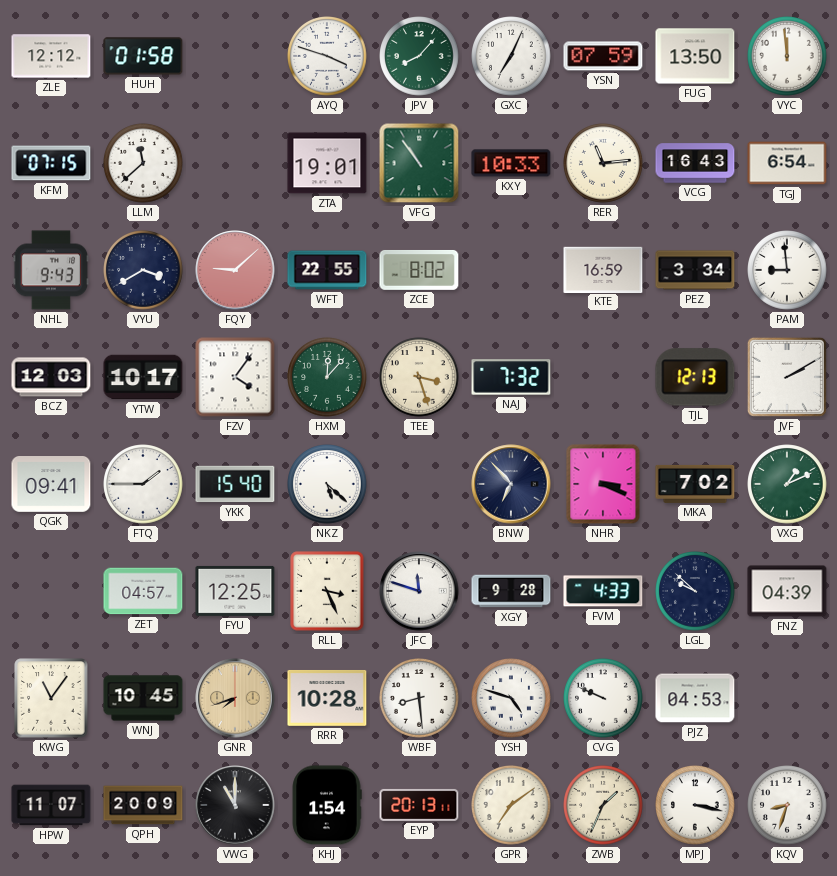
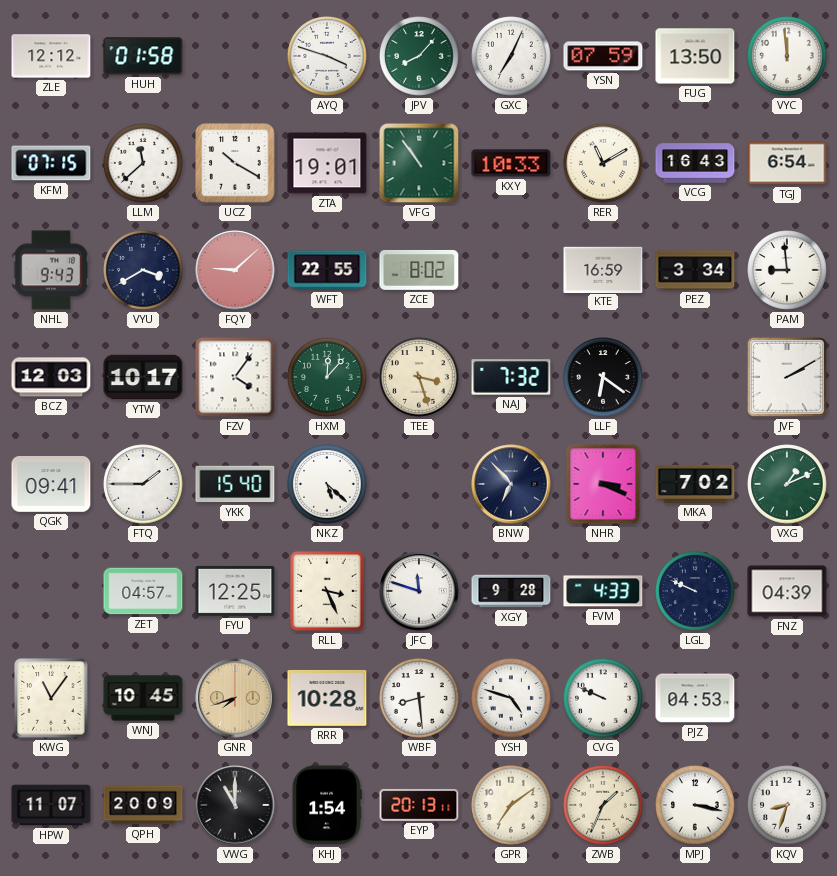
UCZ: none -> 10:20
RER: 11:14 -> 11:10
LLF: none -> 6:21
TJL: 12:13 -> none
LGL: 9:52 -> 9:49
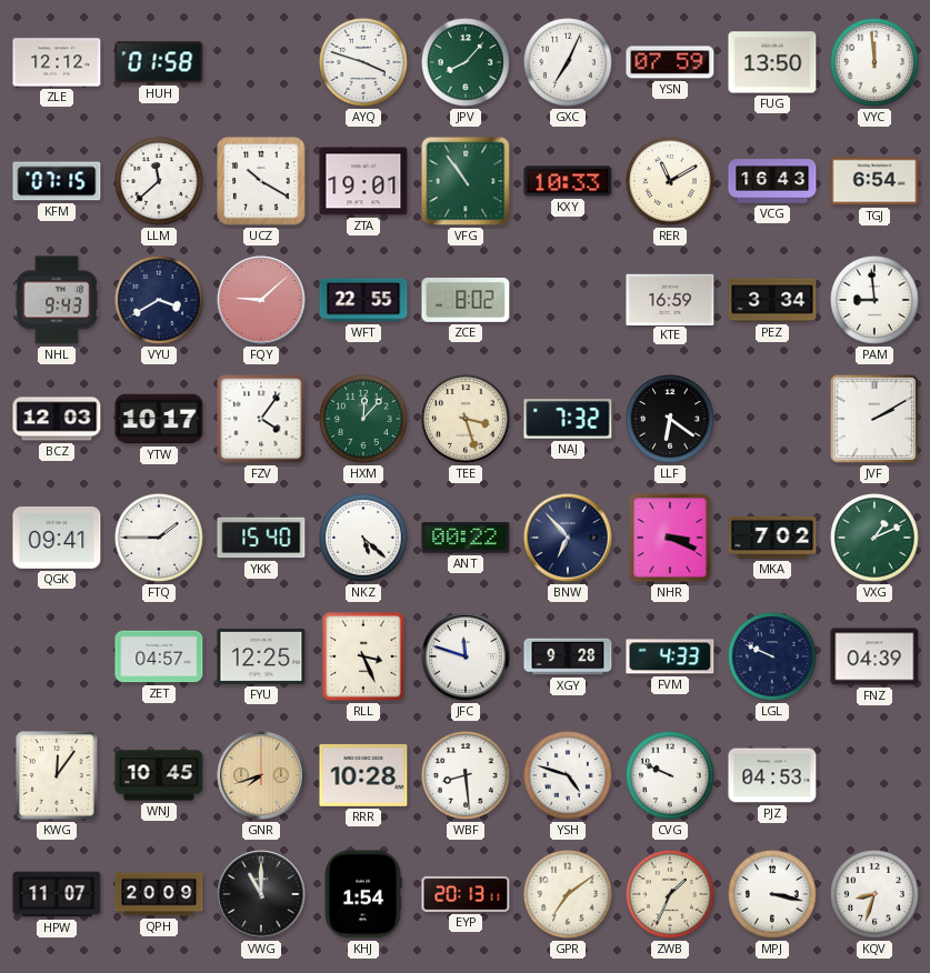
ANT: none -> 00:22
KWG: 11:06 -> 12:06
